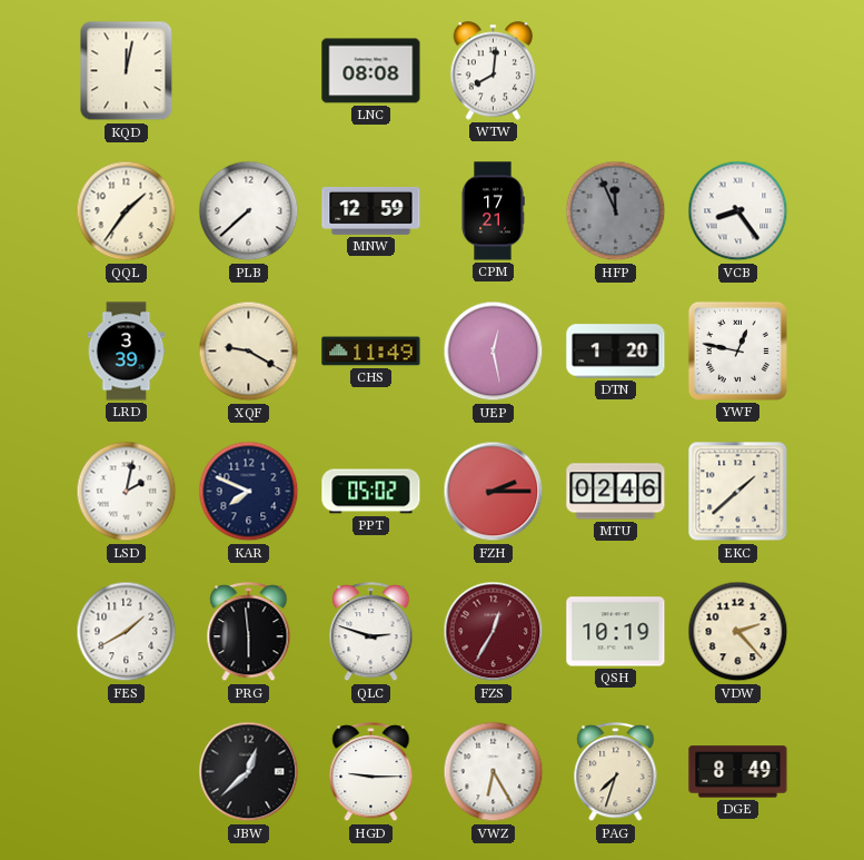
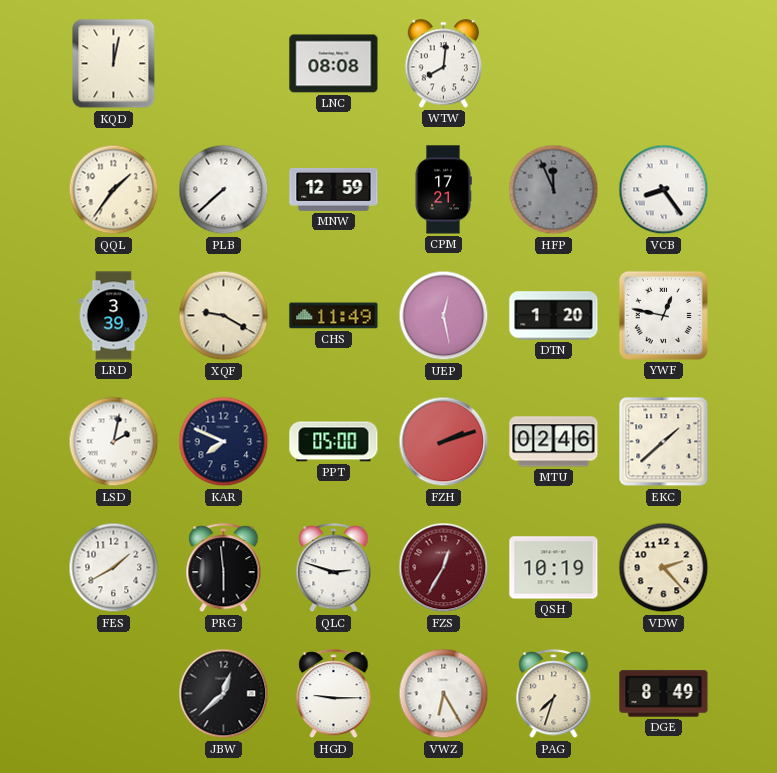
PPT: 05:02 -> 05:00
FZH: 2:15 -> 2:12
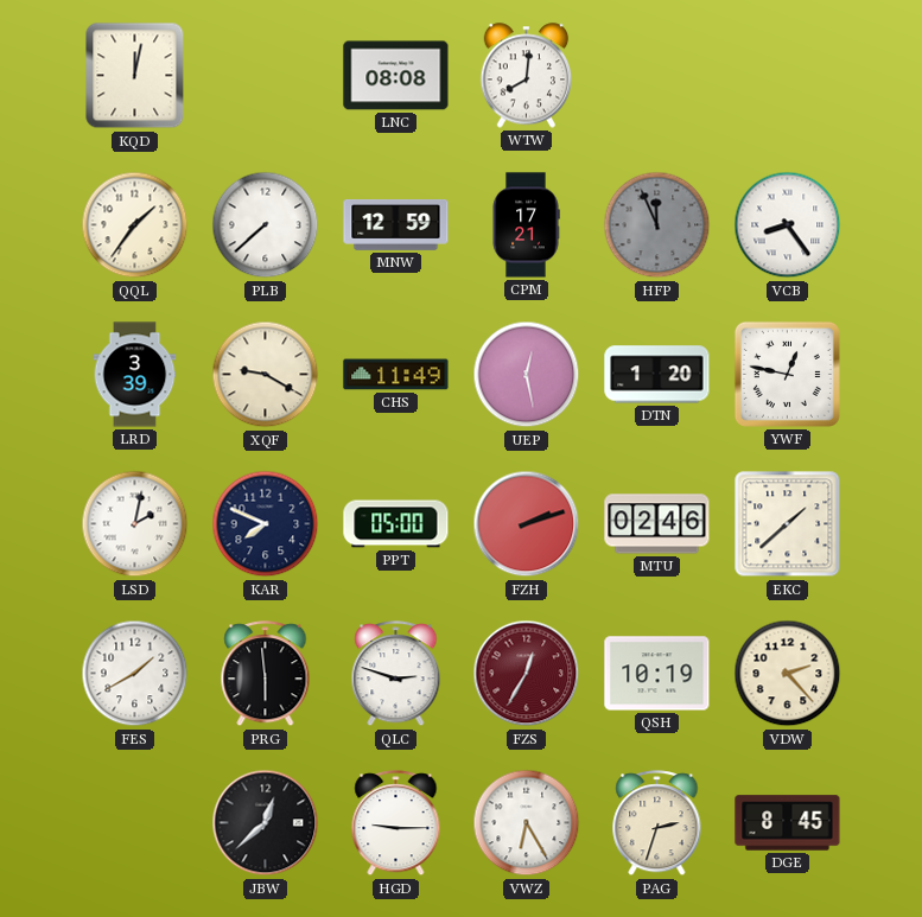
PAG: 7:33 -> 2:33
DGE: 8:49 -> 8:45
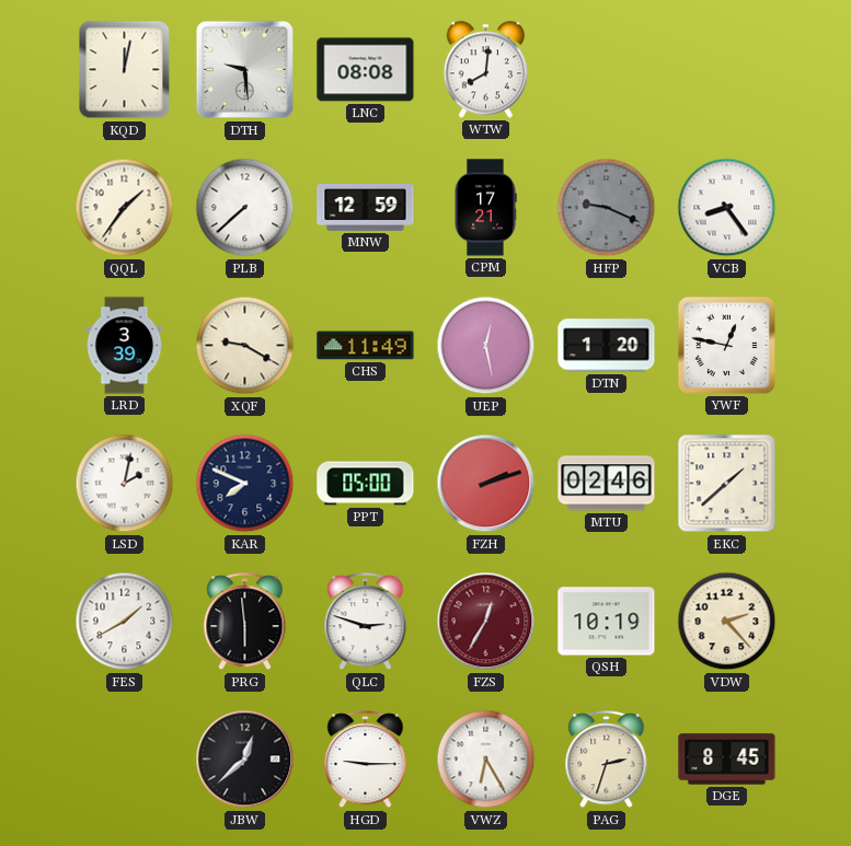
DTH: none -> 9:29
HFP: 11:56 -> 9:19
